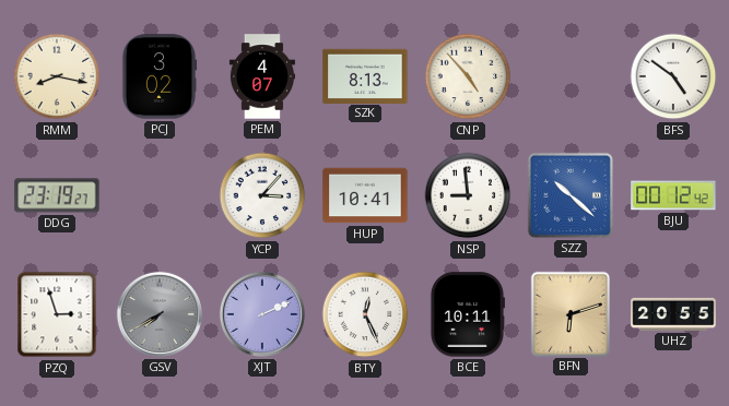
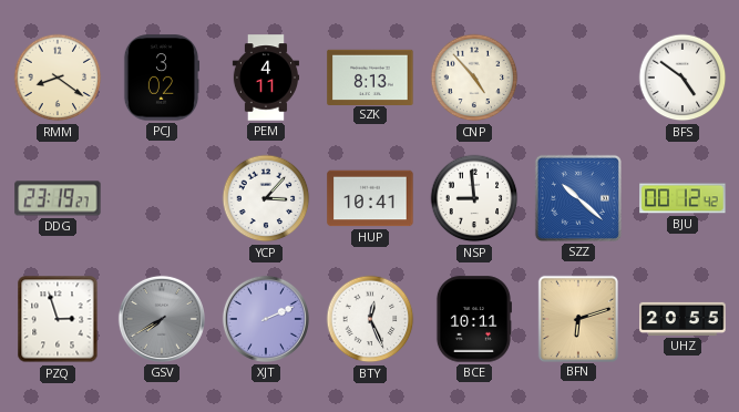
RMM: 8:17 -> 8:21
PEM: 4:07 -> 4:11
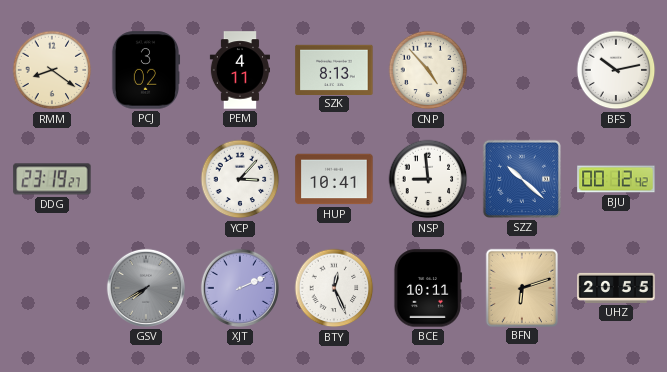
BFS: 4:51 -> 10:13
PZQ: 2:57 -> none
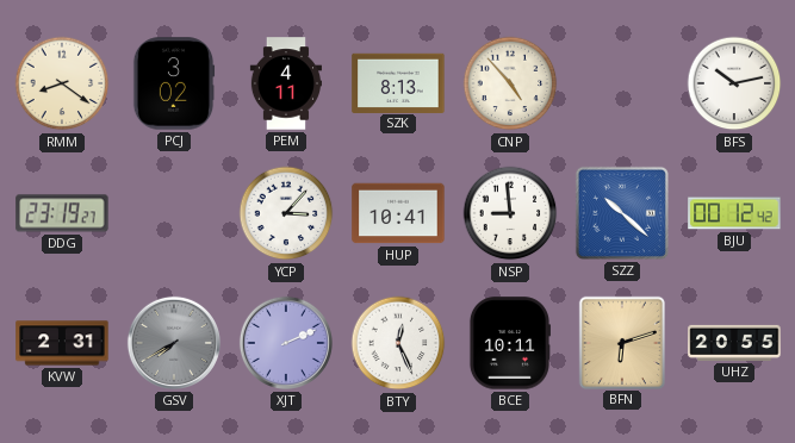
KVW: none -> 2:31
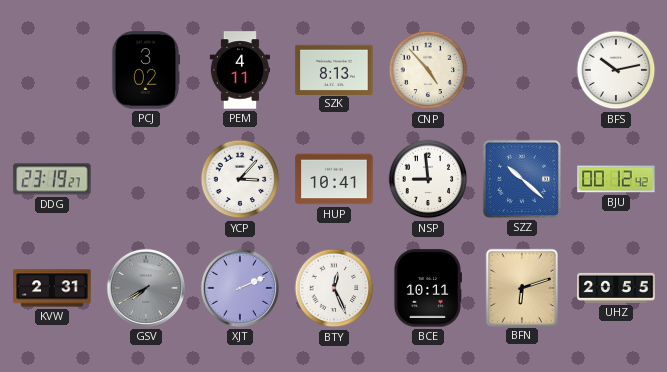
RMM: 8:21 -> none
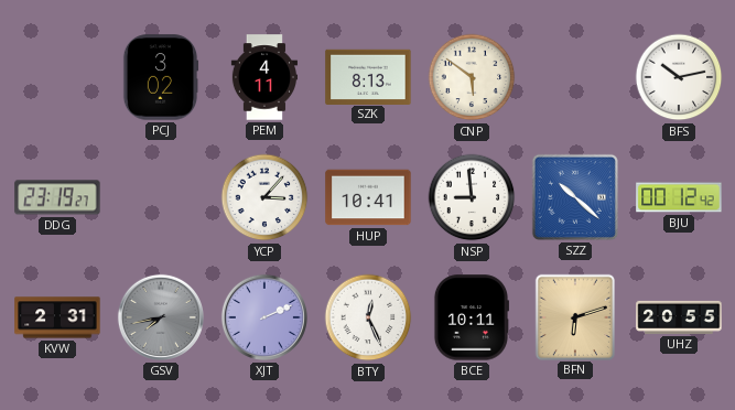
CNP: 4:53 -> 5:51
GSV: 7:40 -> 7:43
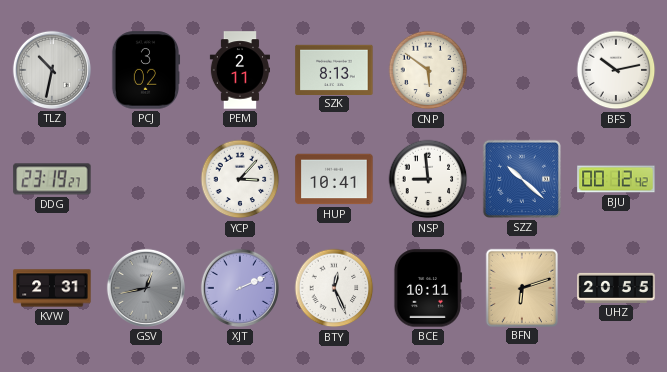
TLZ: none -> 10:32
PEM: 4:11 -> 2:11
GSV: 7:43 -> 12:43
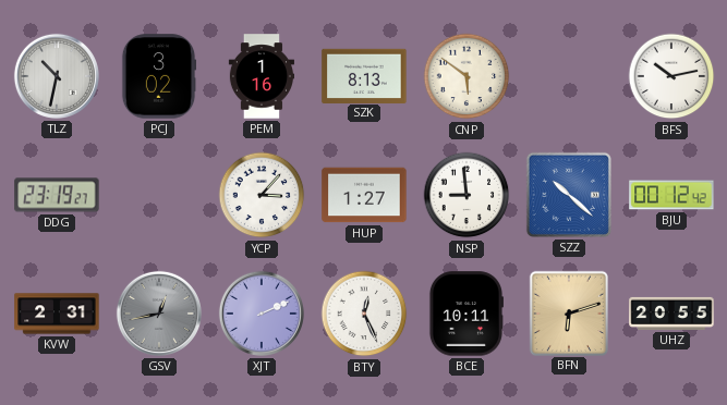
PEM: 2:11 -> 1:16
HUP: 10:41 -> 1:27
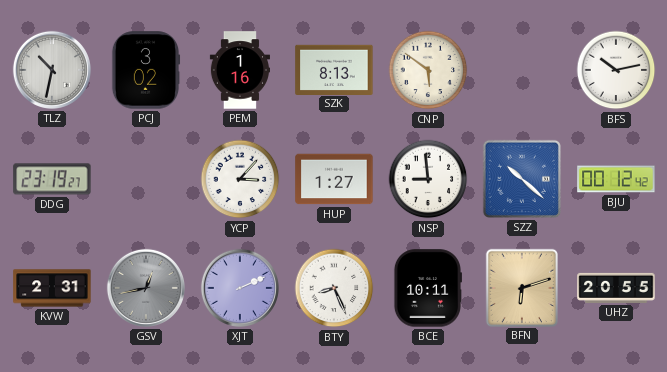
BTY: 12:26 -> 8:26
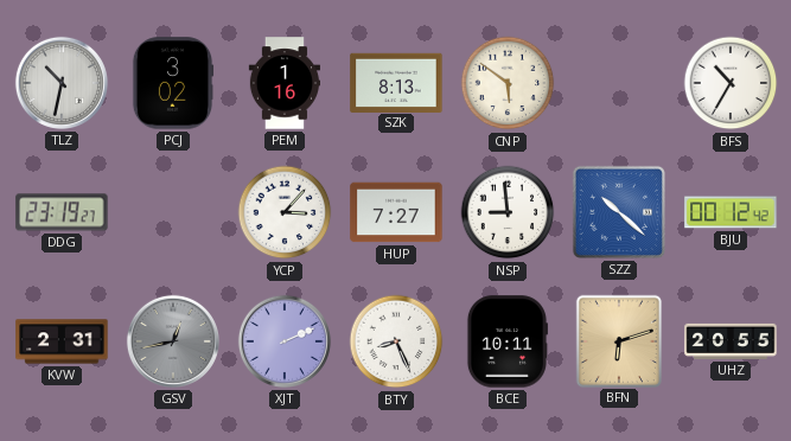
BFS: 10:13 -> 10:35
HUP: 1:27 -> 7:27
